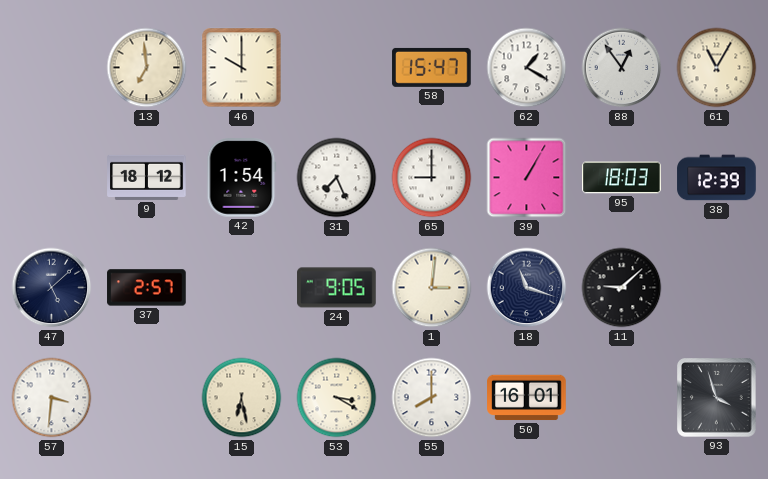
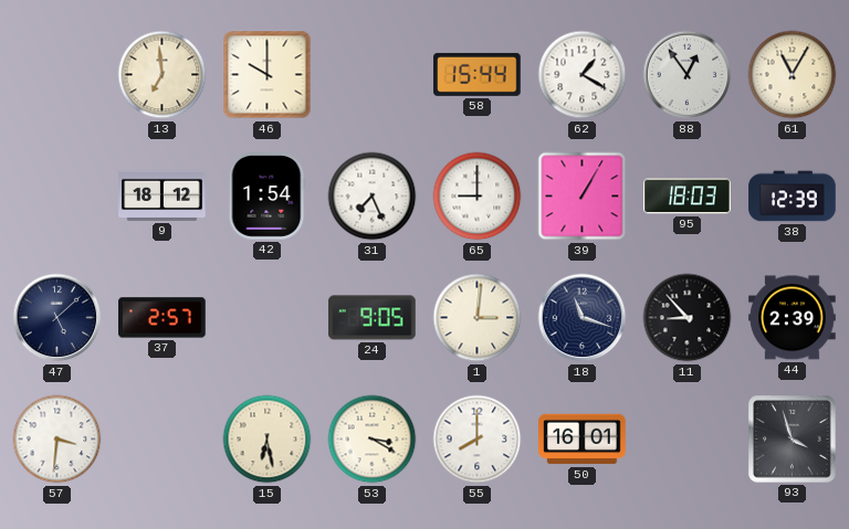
58: 15:47 -> 15:44
11: 9:08 -> 8:53
44: none -> 2:39
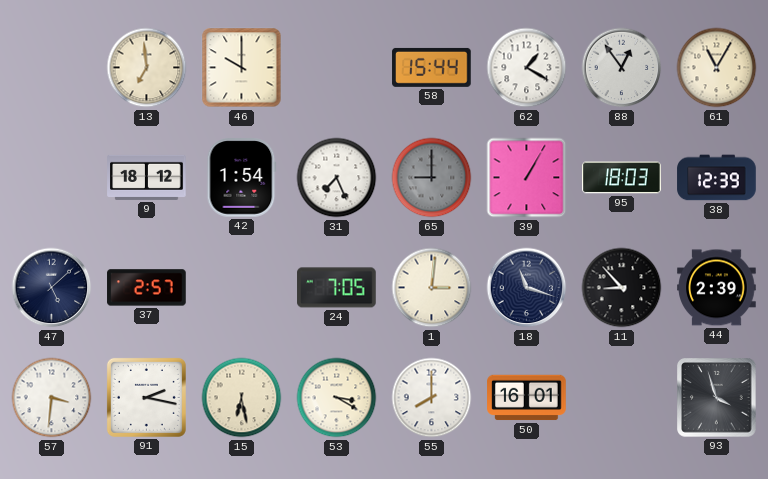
65 dial: white -> grey
24: 9:05 -> 7:05
91: none -> 2:17
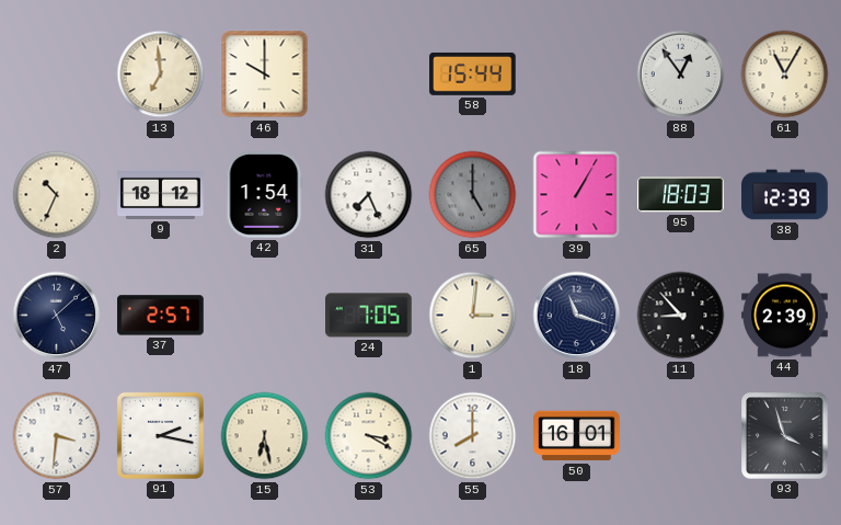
62: 1:20 -> none
2: none -> 10:34
65: 9:00 -> 5:00
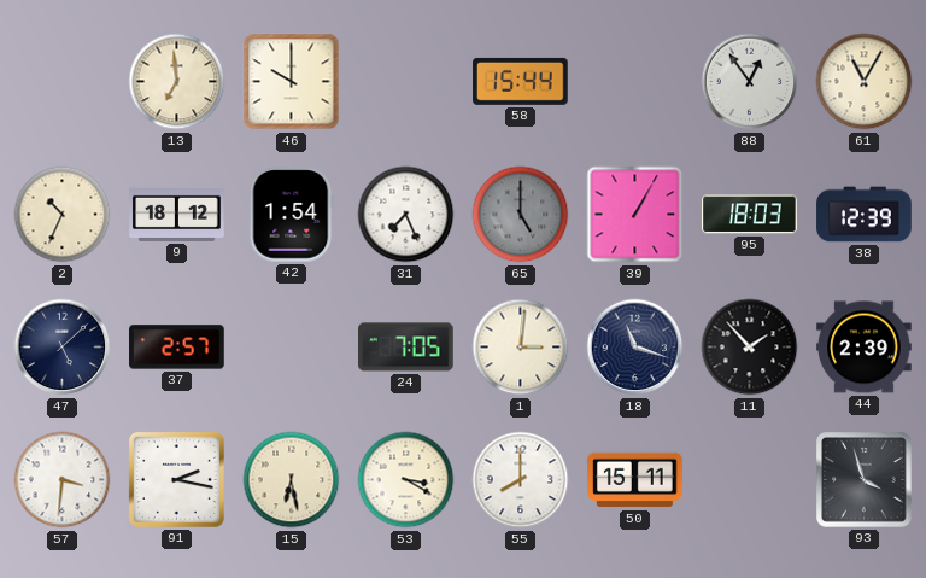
11: 8:53 -> 1:53
50: 16:01 -> 15:11
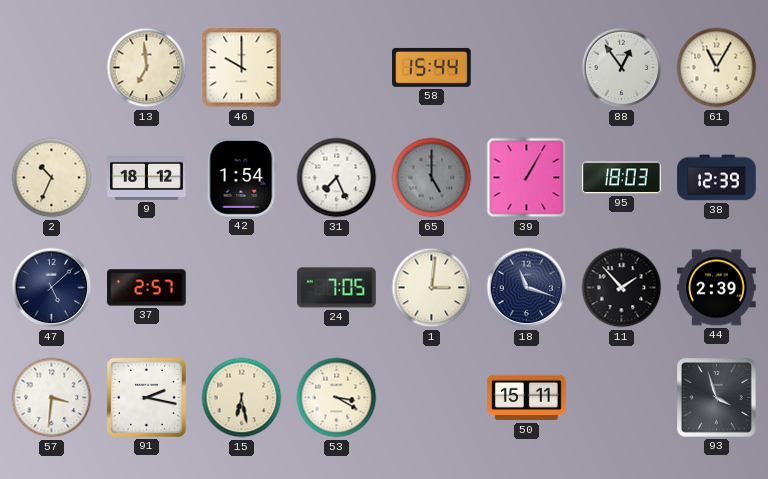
55: 8:00 -> none
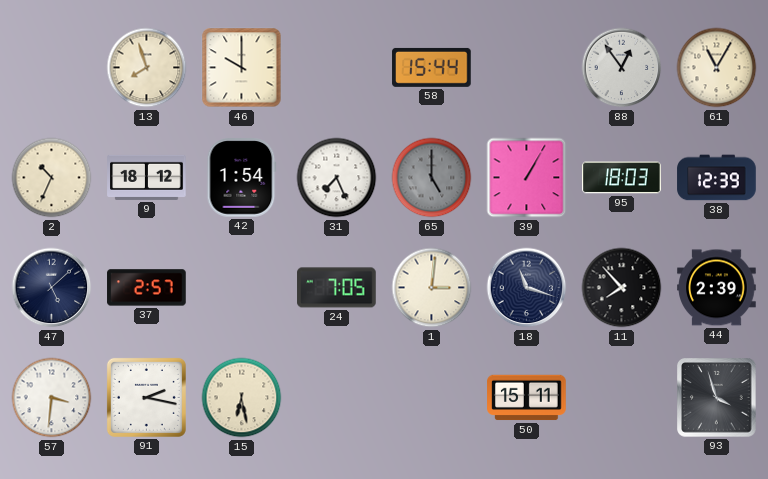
13: 6:59 -> 7:57
11: 1:53 -> 7:53
53: 3:20 -> none
